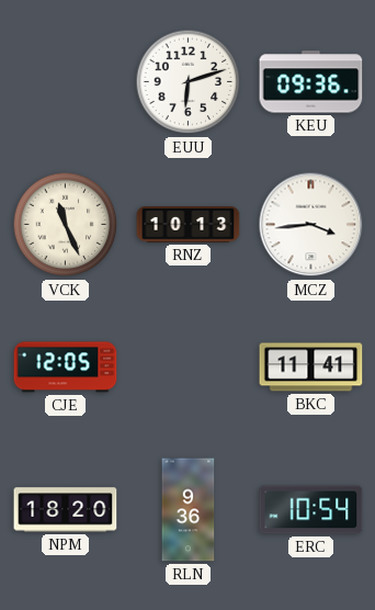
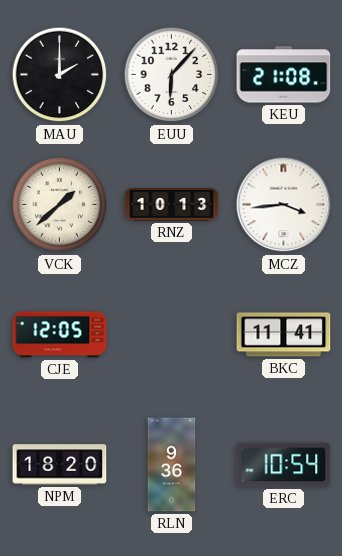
MAU: none -> 2:00
EUU: 6:12 -> 6:07
KEU: 09:36 -> 21:08
VCK: 11:26 -> 1:38
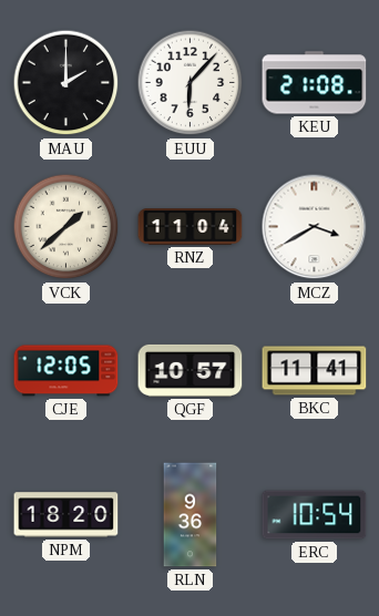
RNZ: 10:13 -> 11:04
MCZ: 3:44 -> 3:40
QGF: none -> 10:57
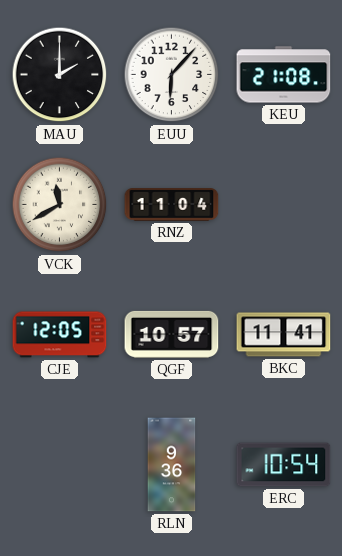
VCK: 1:38 -> 11:40
MCZ: 3:40 -> none
NPM: 18:20 -> none
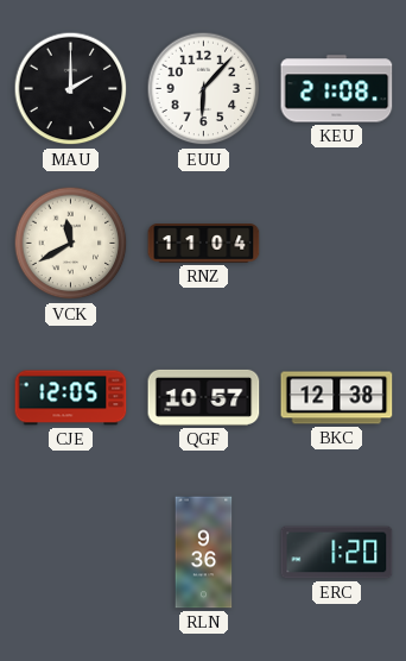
BKC: 11:41 -> 12:38
ERC: 10:54 -> 1:20
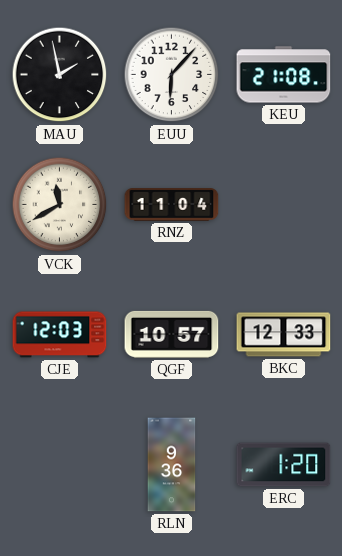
MAU: 2:00 -> 1:58
CJE: 12:05 -> 12:03
BKC: 12:38 -> 12:33
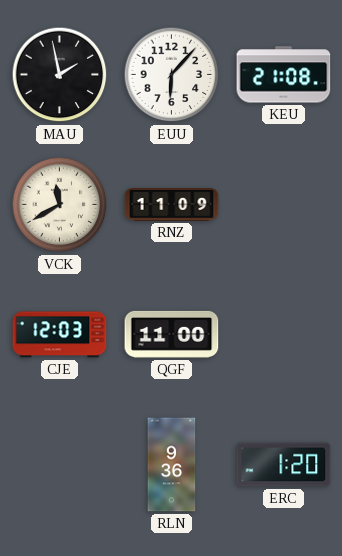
RNZ: 11:04 -> 11:09
QGF: 10:57 -> 11:00
BKC: 12:33 -> none
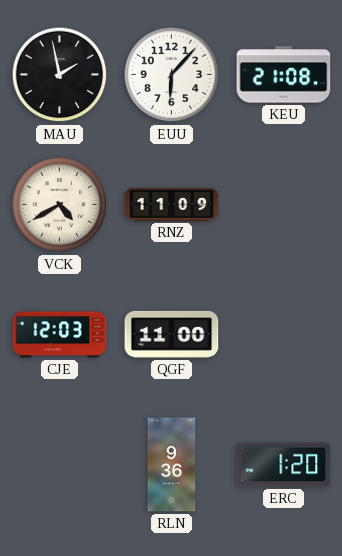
VCK: 11:40 -> 4:40
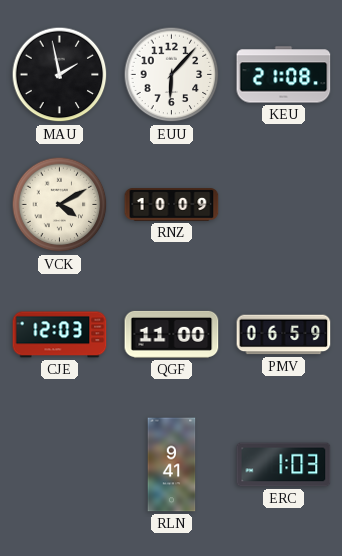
VCK: 4:40 -> 4:10
RNZ: 11:09 -> 10:09
PMV: none -> 06:59
RLN: 9:36 -> 9:41
ERC: 1:20 -> 1:03
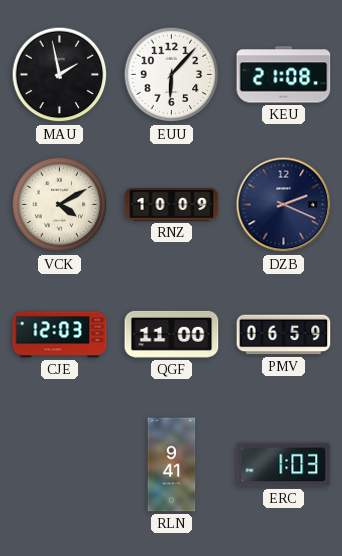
DZB: none -> 2:19
